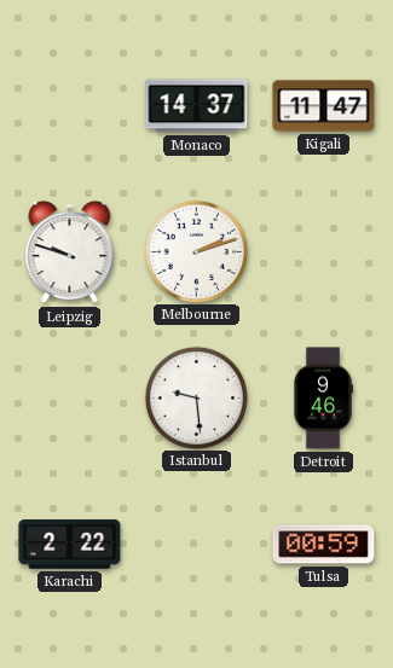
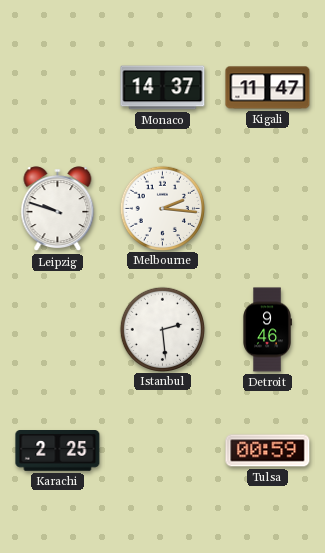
Melbourne: 2:12 -> 2:16
Istanbul: 9:29 -> 2:29
Karachi: 2:22 -> 2:25
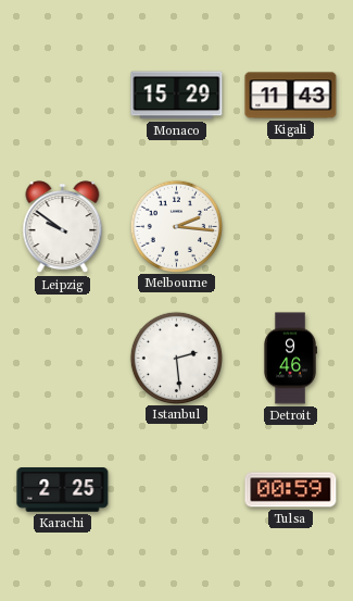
Monaco: 14:37 -> 15:29
Kigali: 11:47 -> 11:43
Leipzig: 9:48 -> 9:51
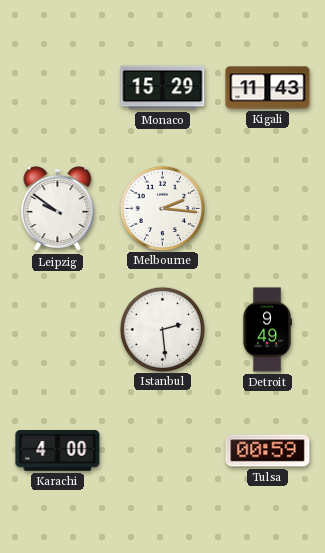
Detroit: 9:46 -> 9:49
Karachi: 2:25 -> 4:00
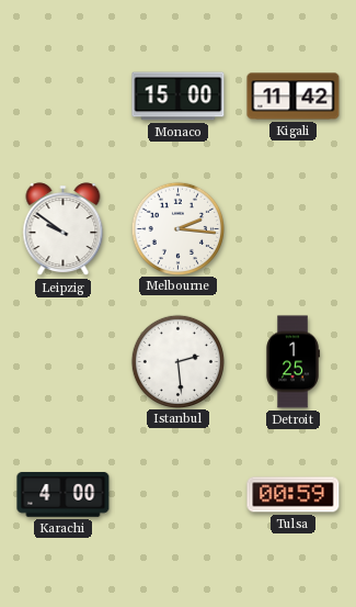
Monaco: 15:29 -> 15:00
Kigali: 11:43 -> 11:42
Detroit: 9:49 -> 1:25
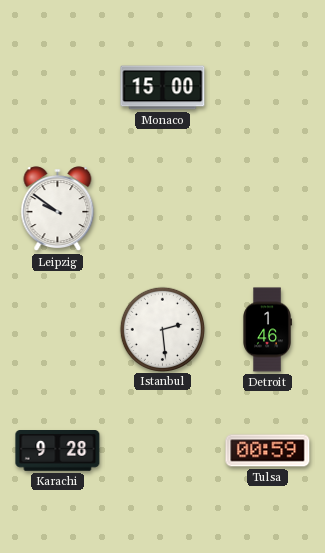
Kigali: 11:42 -> none
Melbourne: 2:16 -> none
Detroit: 1:25 -> 1:46
Karachi: 4:00 -> 9:28
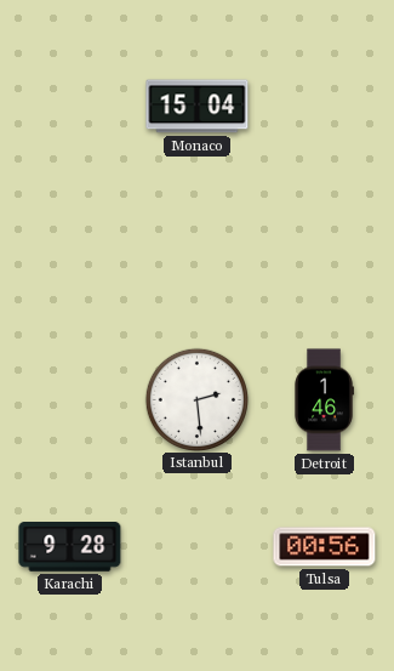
Monaco: 15:00 -> 15:04
Leipzig: 9:51 -> none
Tulsa: 00:59 -> 00:56
